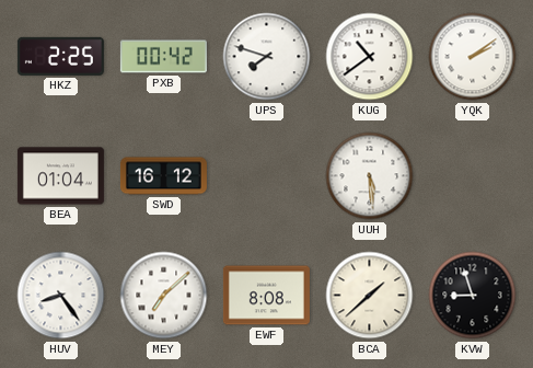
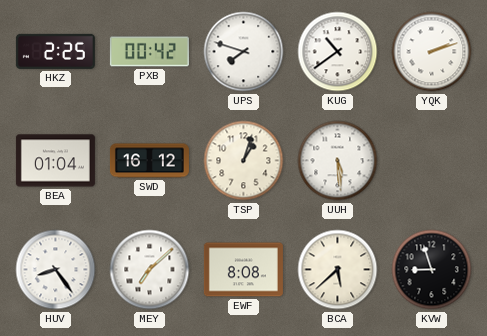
YQK: 2:09 -> 2:12
TSP: none -> 1:03
BCA: 1:38 -> 5:38
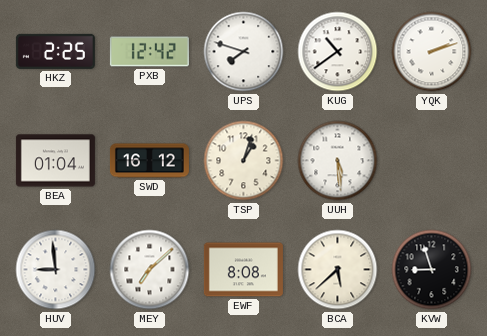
PXB: 00:42 -> 12:42
HUV: 8:24 -> 8:59
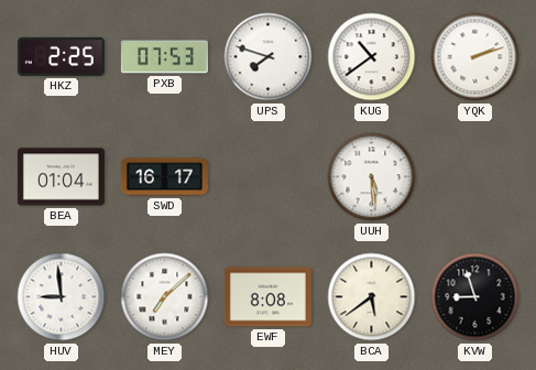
PXB: 12:42 -> 07:53
SWD: 16:12 -> 16:17
TSP: 1:03 -> none
BCA: 5:38 -> 5:39
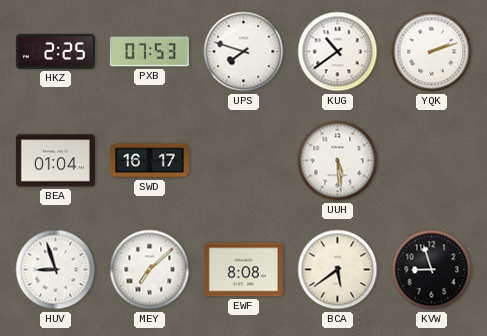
HUV: 8:59 -> 8:57
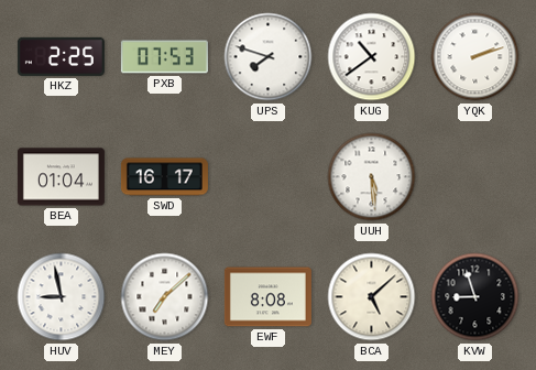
HUV: 8:57 -> 8:58
BCA: 5:39 -> 5:08
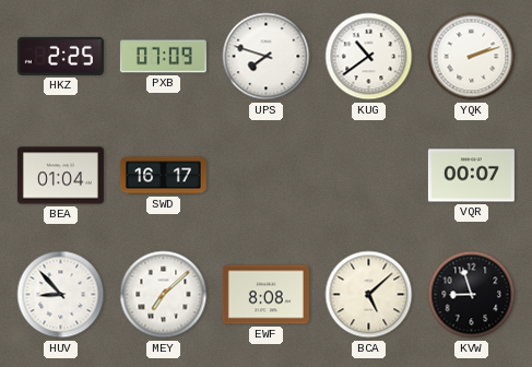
PXB: 07:53 -> 07:09
UUH: 5:29 -> none
VQR: none -> 00:07
HUV: 8:58 -> 8:53
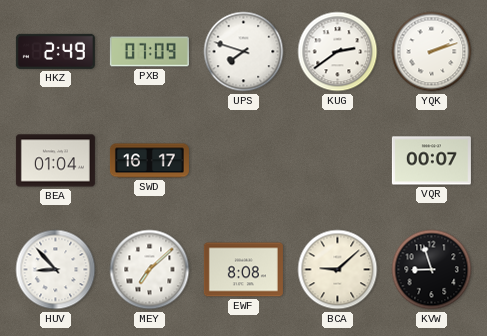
HKZ: 2:25 -> 2:49
KUG: 10:39 -> 2:39
BCA: 5:08 -> 9:08
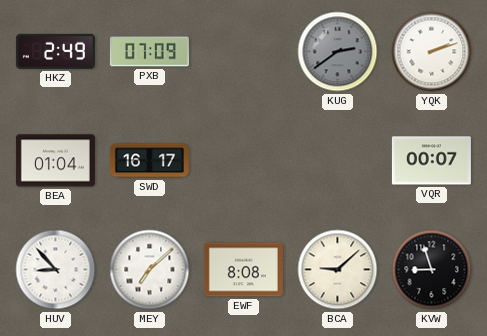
UPS: 7:48 -> none
KUG dial: white -> grey
